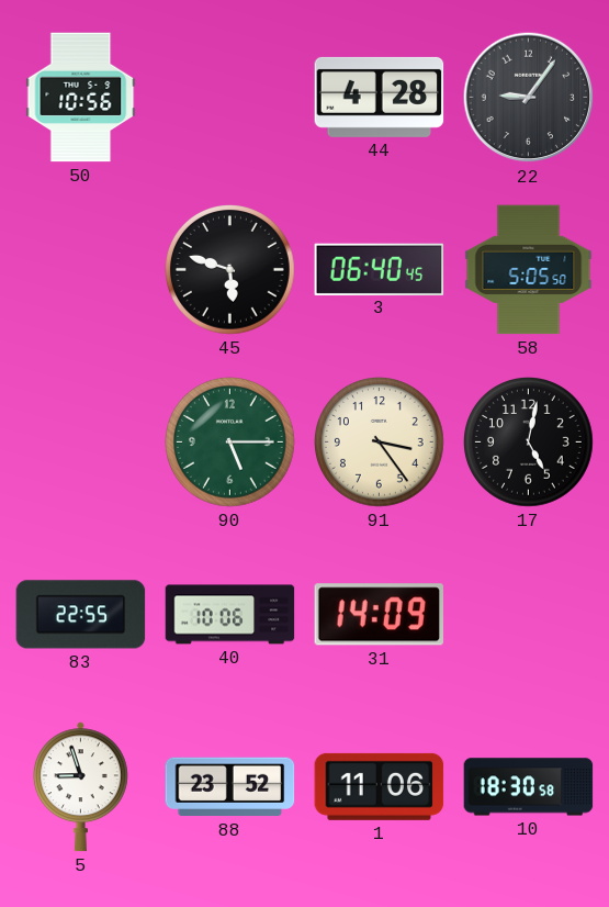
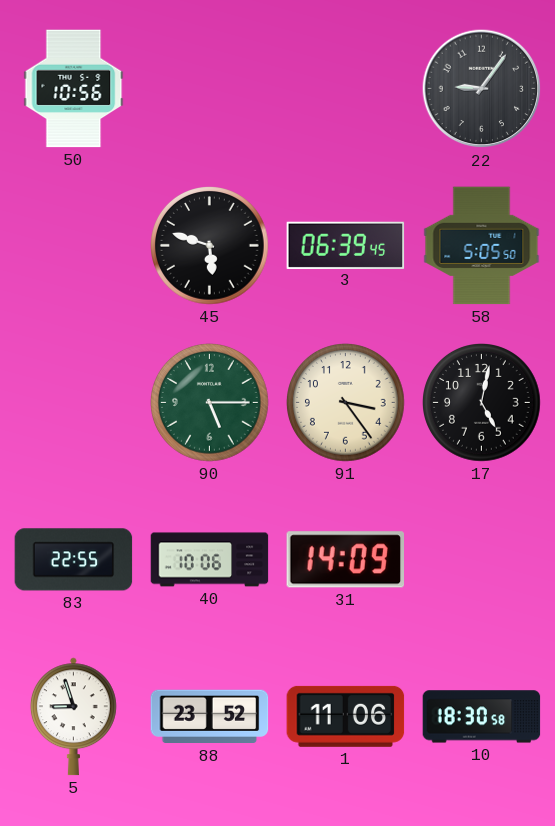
44: 4:28 -> none
3: 06:40 -> 06:39
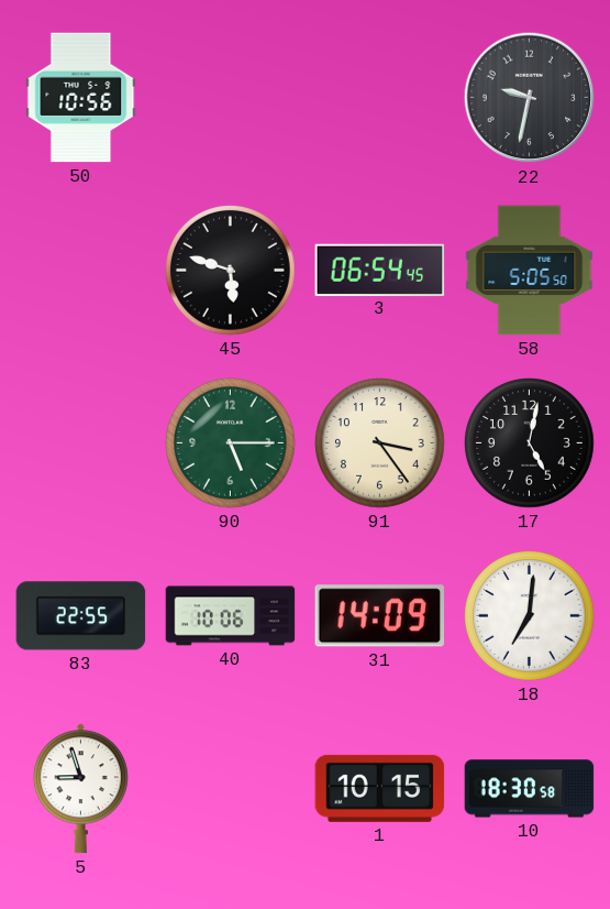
22: 9:06 -> 9:32
3: 06:39 -> 06:54
18: none -> 7:01
88: 23:52 -> none
1: 11:06 -> 10:15
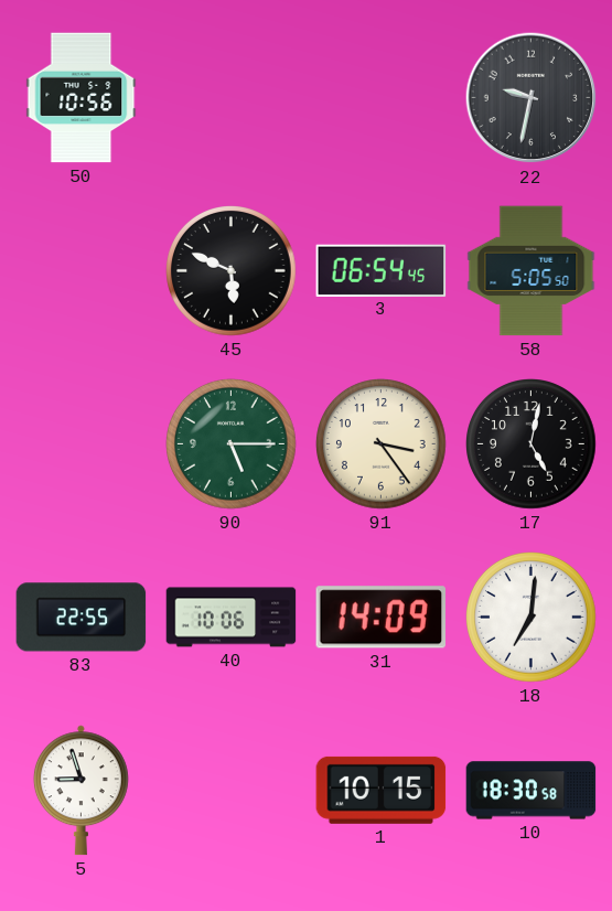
45: 5:48 -> 5:49
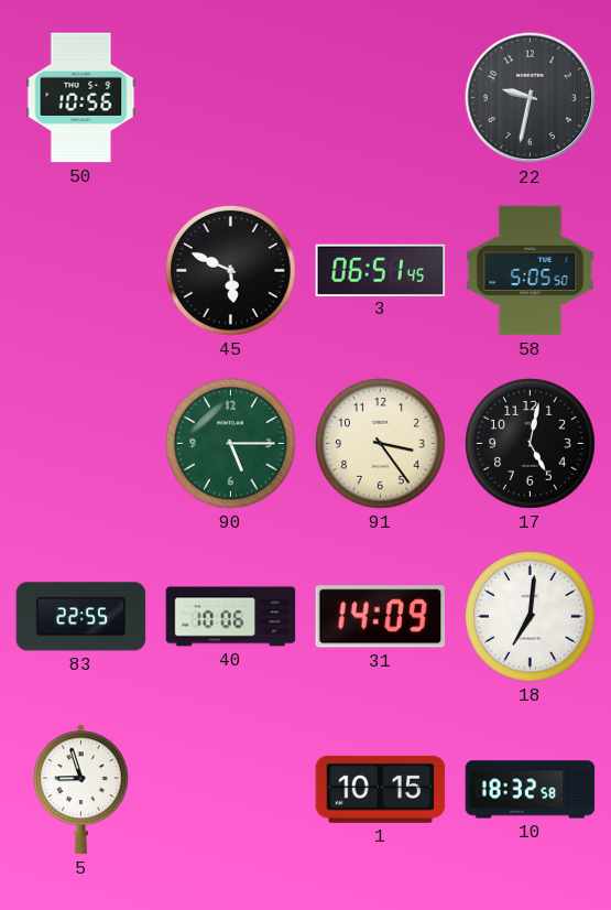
3: 06:54 -> 06:51
10: 18:30 -> 18:32
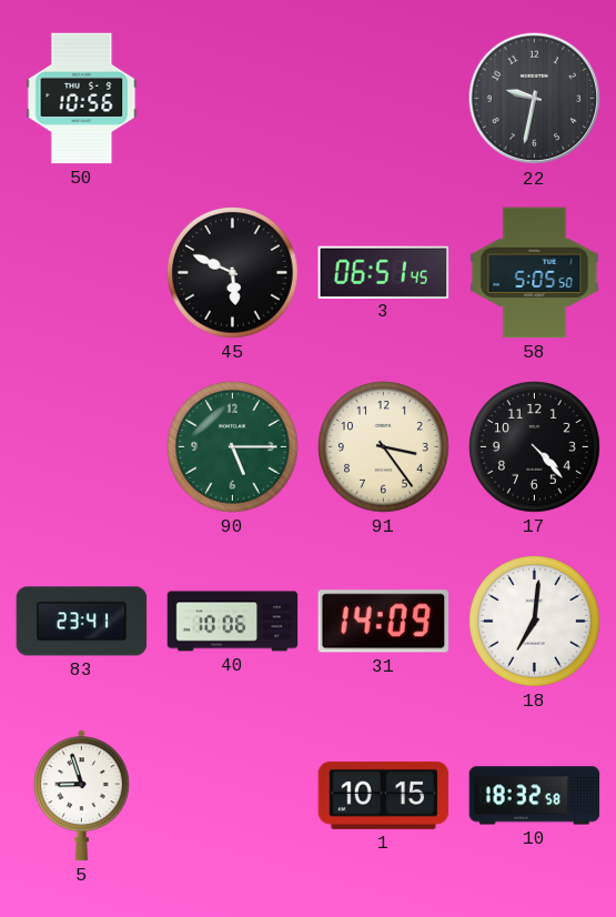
17: 5:02 -> 4:23
83: 22:55 -> 23:41
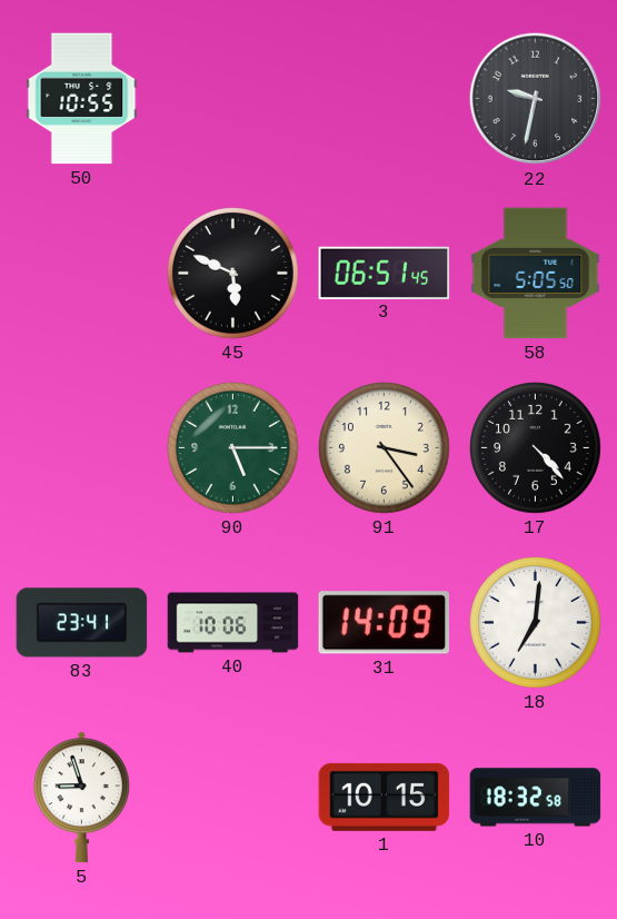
50: 10:56 -> 10:55
